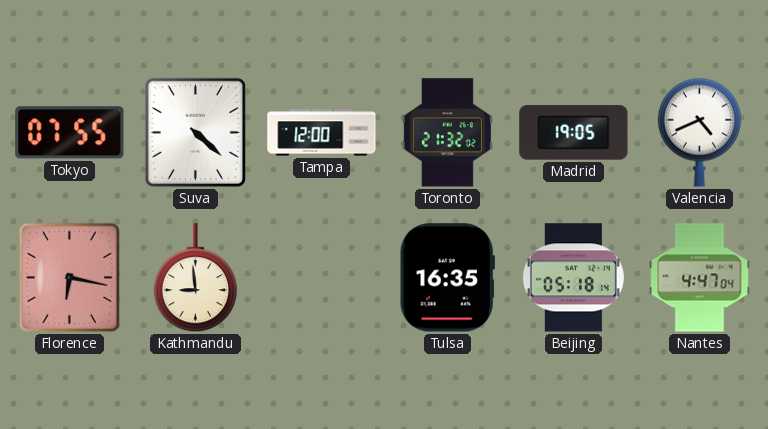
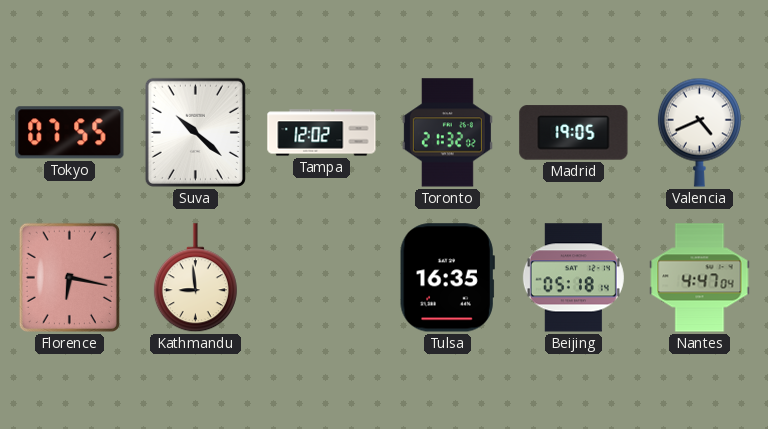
Suva: 4:22 -> 10:22
Tampa: 12:00 -> 12:02
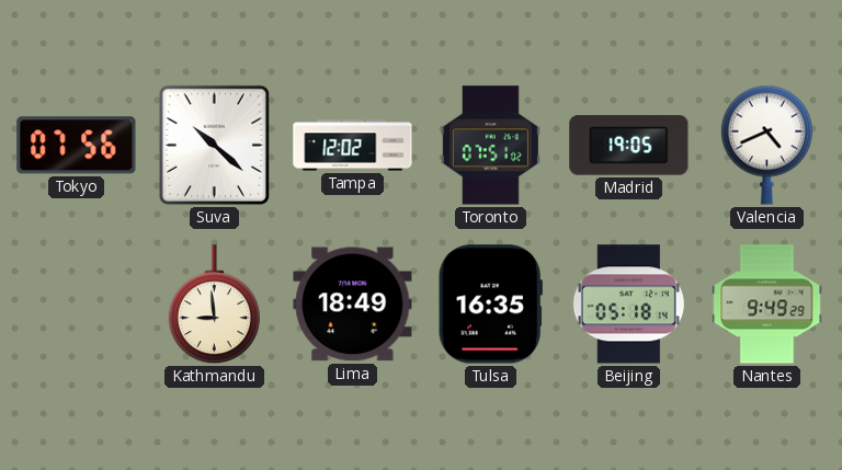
Tokyo: 07:55 -> 07:56
Toronto: 21:32 -> 07:51
Florence: 6:17 -> none
Lima: none -> 18:49
Nantes: 4:47 -> 9:49
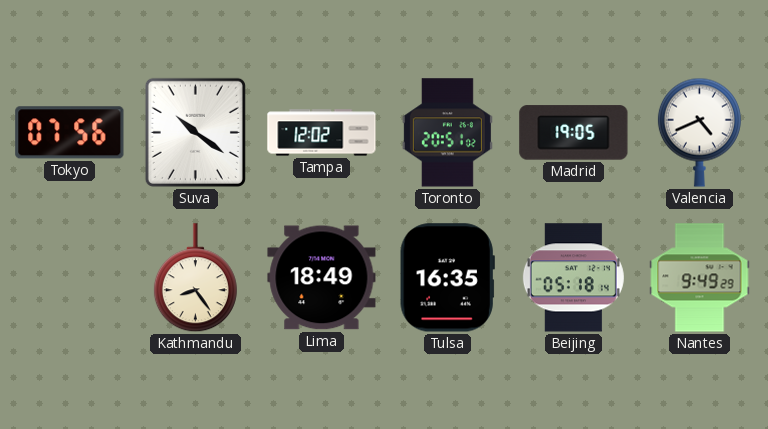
Suva: 10:22 -> 10:21
Toronto: 07:51 -> 20:51
Kathmandu: 8:59 -> 8:24
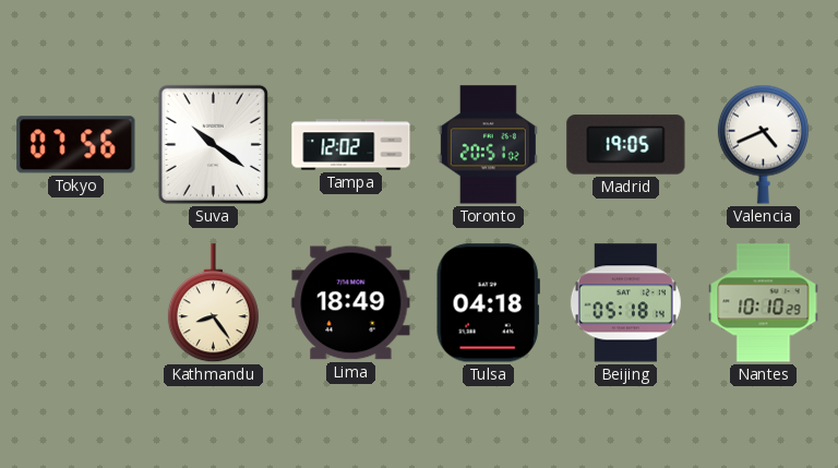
Tulsa: 16:35 -> 04:18
Nantes: 9:49 -> 10:10
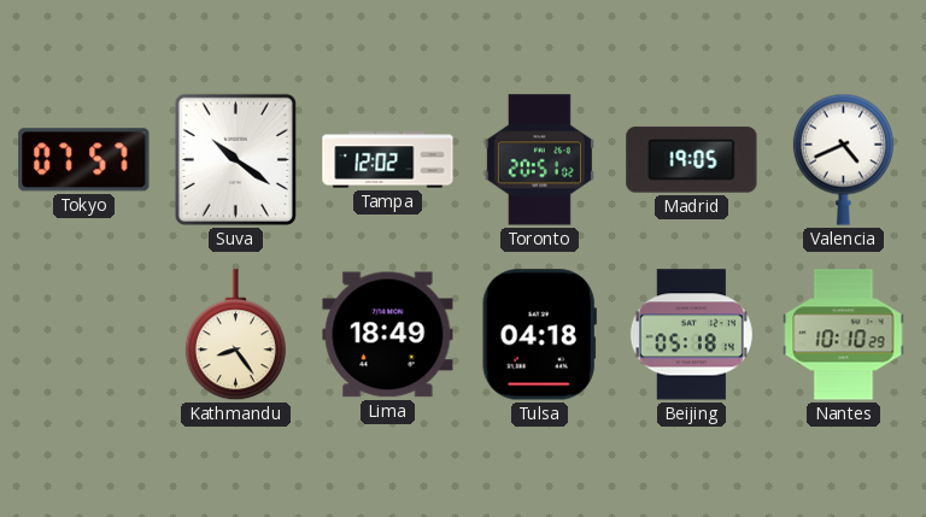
Tokyo: 07:56 -> 07:57
